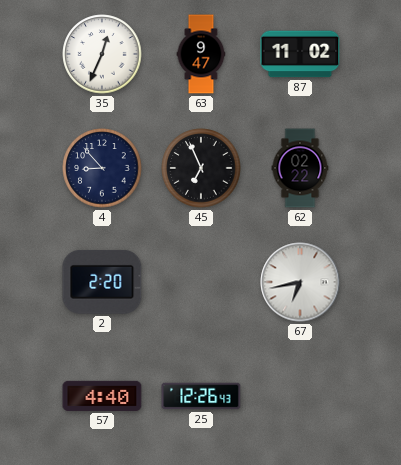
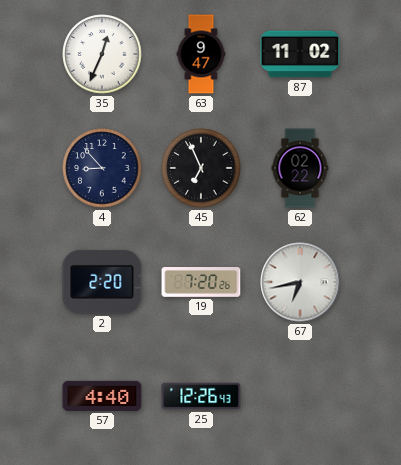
19: none -> 7:20
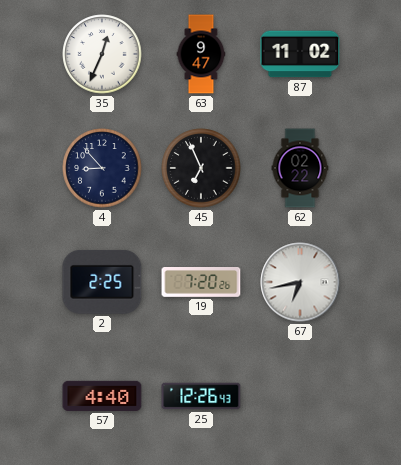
2: 2:20 -> 2:25
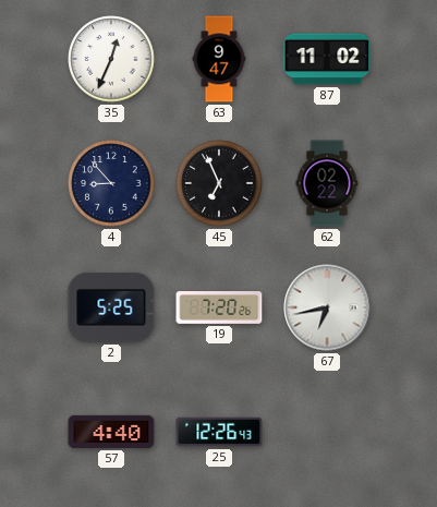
2: 2:25 -> 5:25
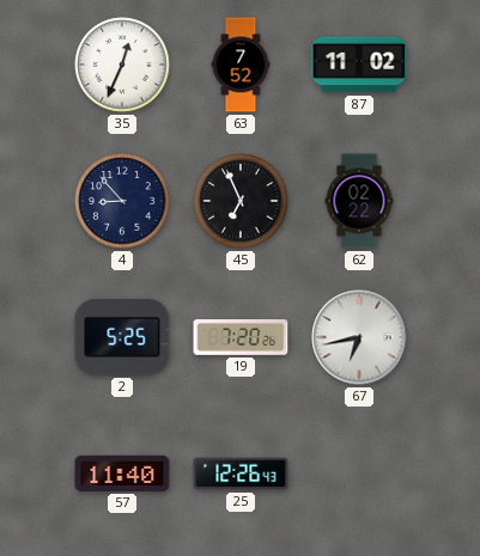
63: 9:47 -> 7:52
57: 4:40 -> 11:40
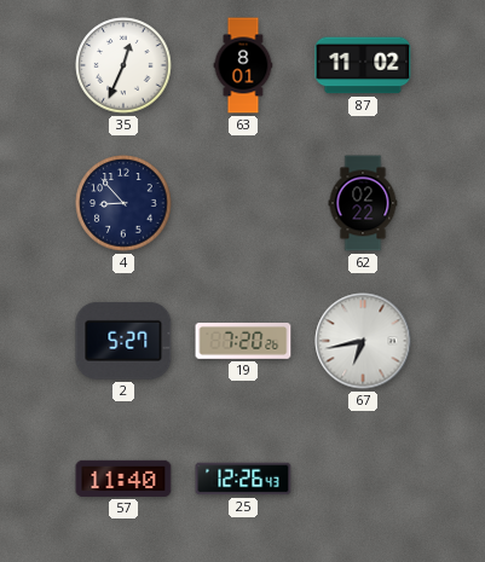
63: 7:52 -> 8:01
45: 6:56 -> none
2: 5:25 -> 5:27
